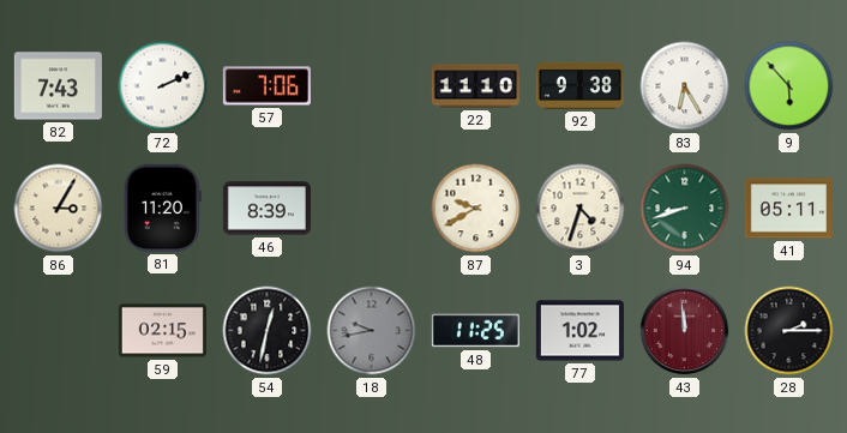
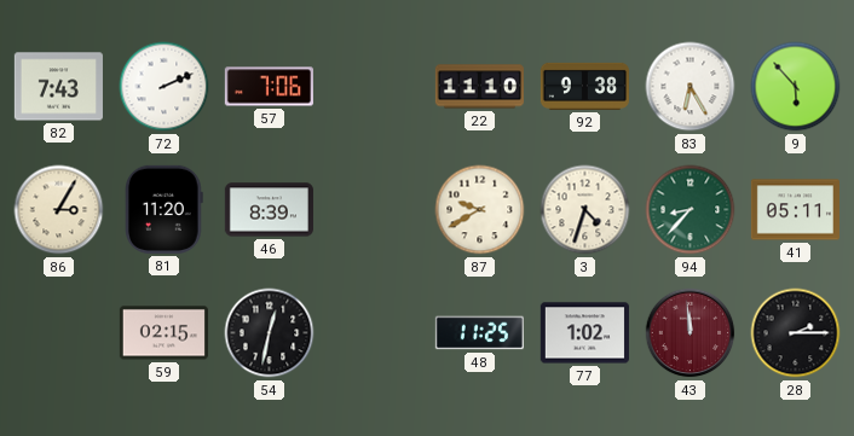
94: 8:42 -> 8:37
18: 9:43 -> none
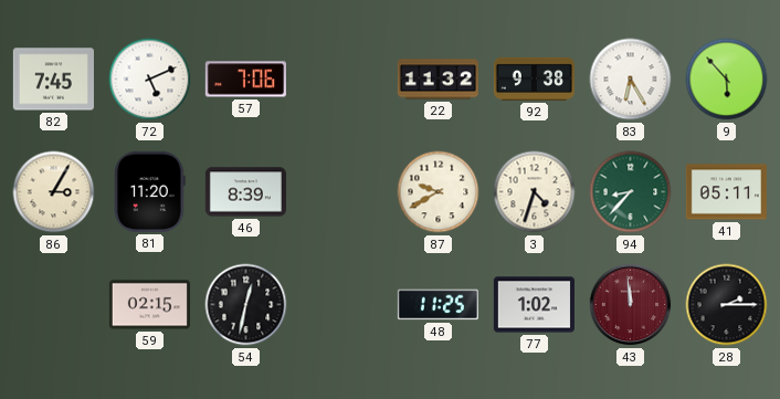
82: 7:43 -> 7:45
72: 2:11 -> 5:11
22: 11:10 -> 11:32
